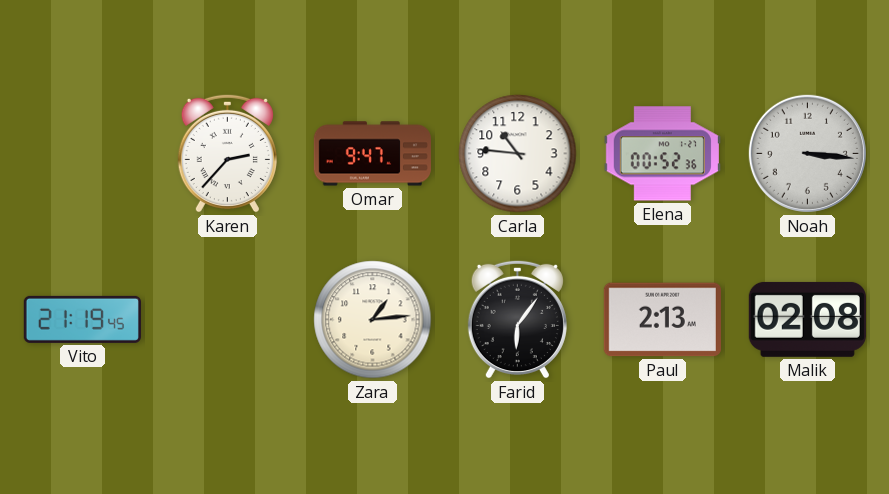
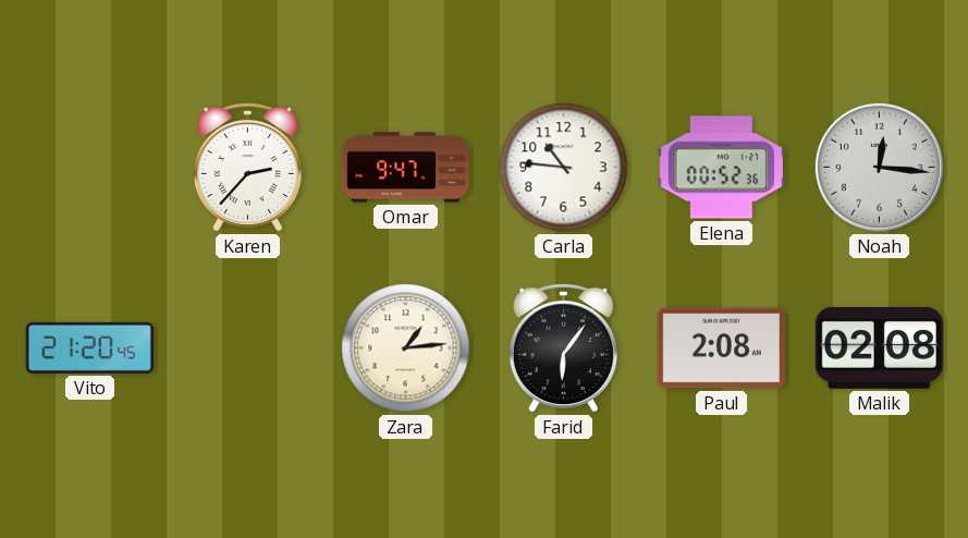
Noah: 3:16 -> 12:16
Vito: 21:19 -> 21:20
Paul: 2:13 -> 2:08
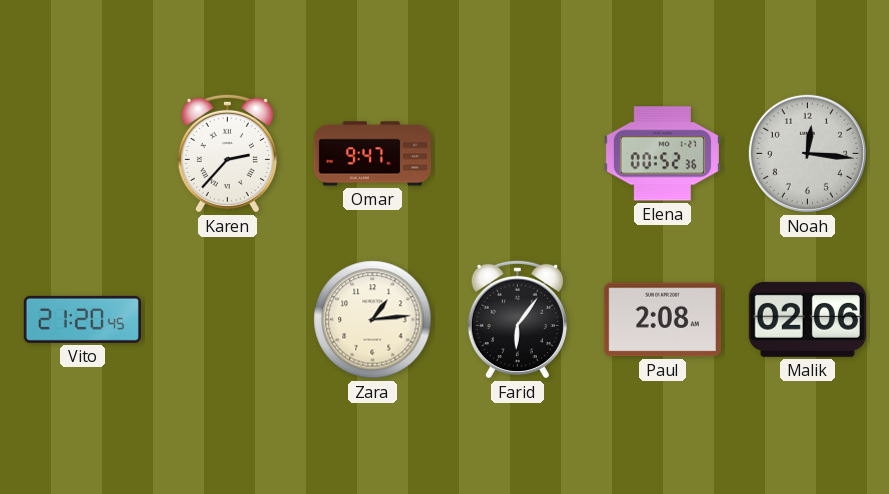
Carla: 10:46 -> none
Malik: 02:08 -> 02:06
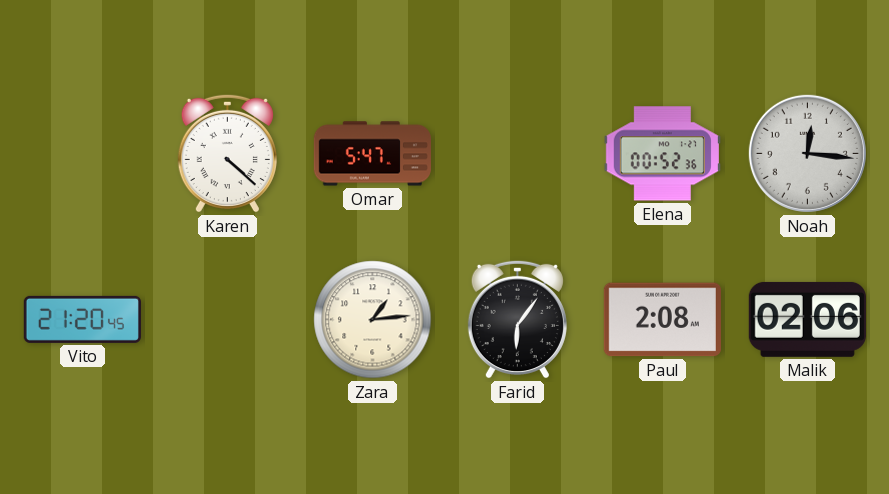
Karen: 2:37 -> 4:22
Omar: 9:47 -> 5:47
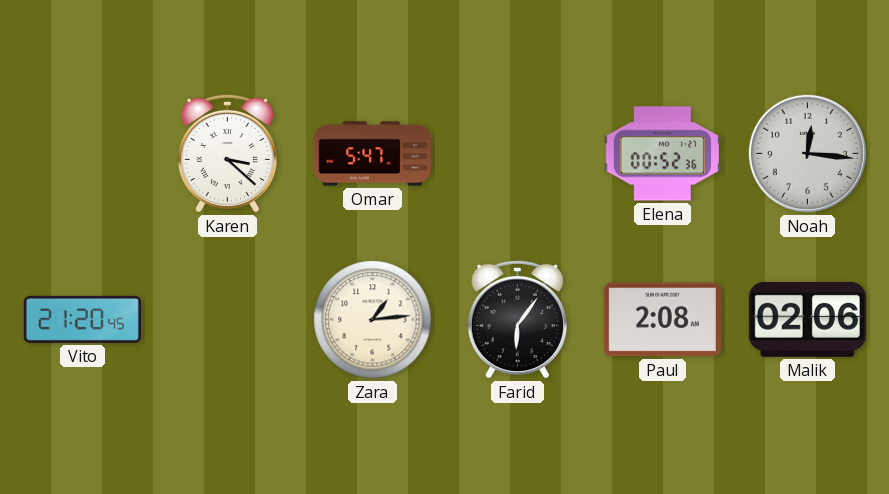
Karen: 4:22 -> 3:22
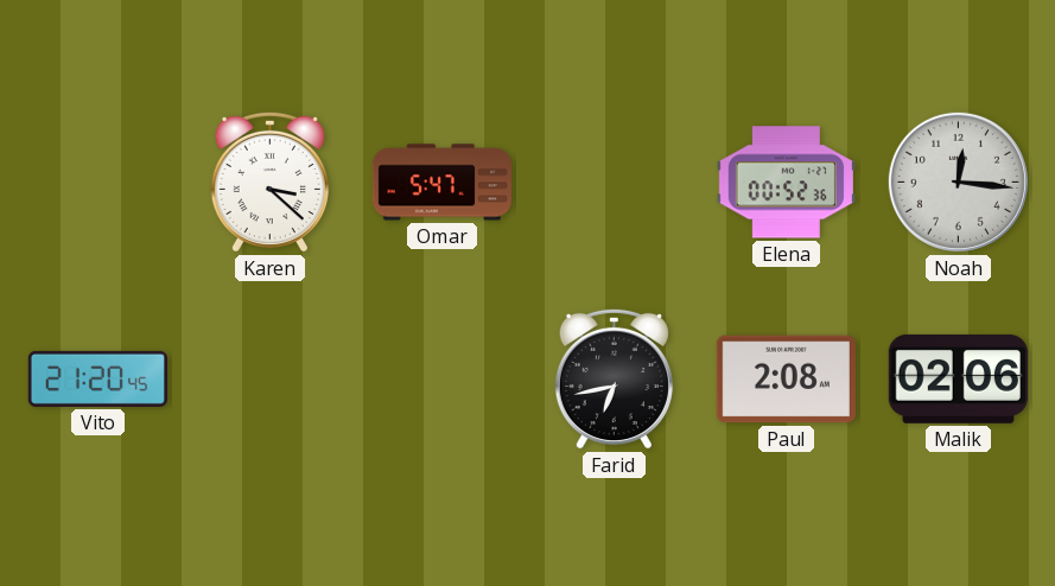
Zara: 1:14 -> none
Farid: 6:06 -> 6:43
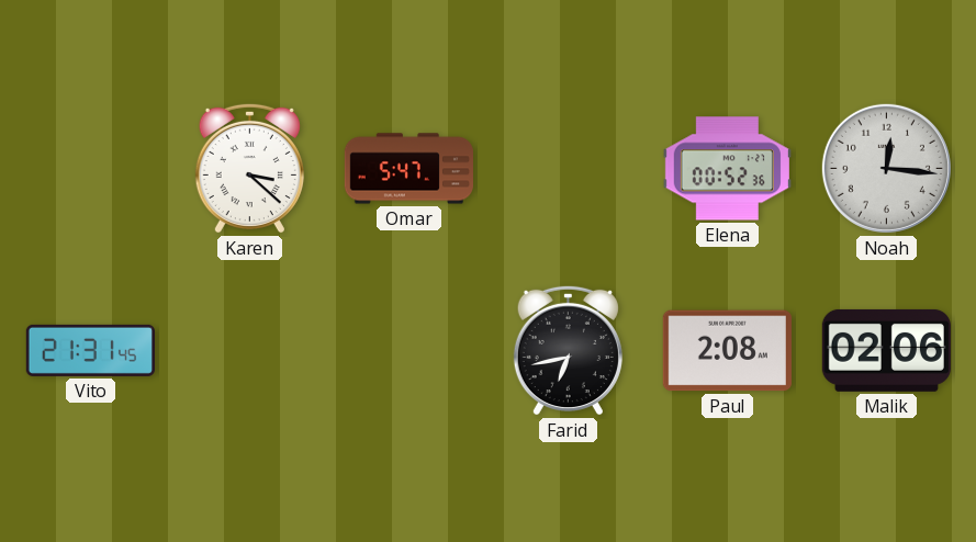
Vito: 21:20 -> 21:31
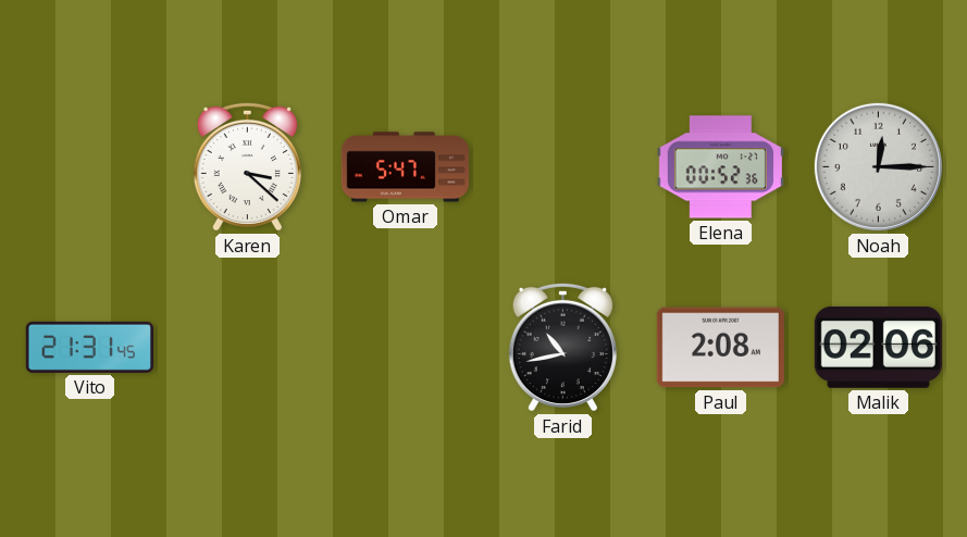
Noah: 12:16 -> 12:15
Farid: 6:43 -> 10:43
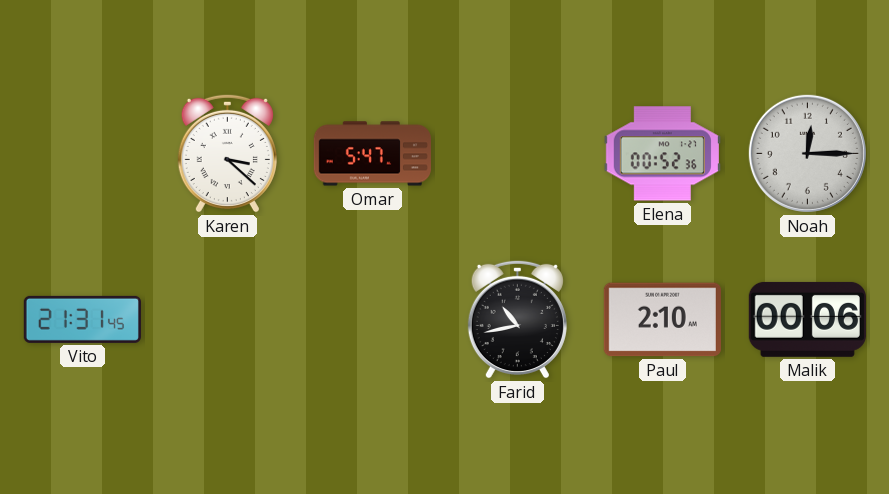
Paul: 2:08 -> 2:10
Malik: 02:06 -> 00:06
